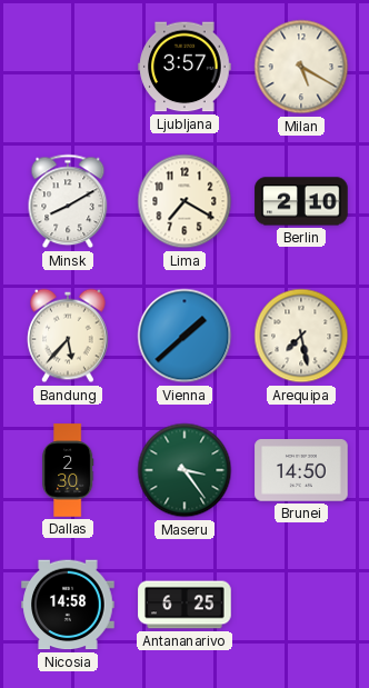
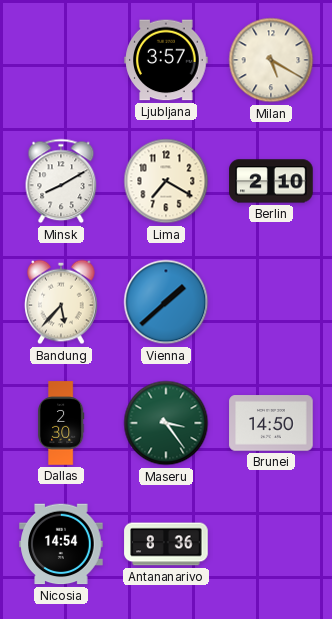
Arequipa: 7:28 -> none
Nicosia: 14:58 -> 14:54
Antananarivo: 6:25 -> 8:36
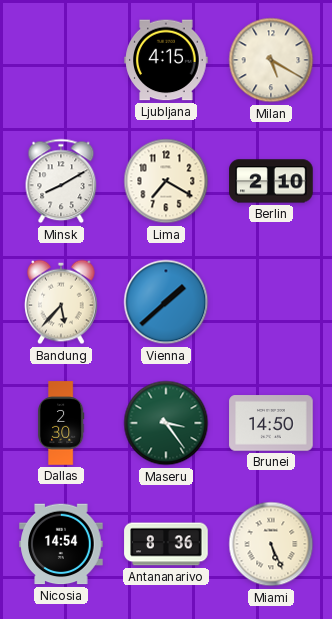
Ljubljana: 3:57 -> 4:15
Miami: none -> 5:26
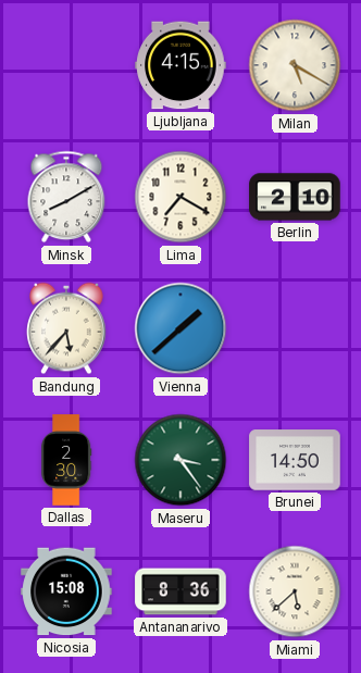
Nicosia: 14:54 -> 15:08
Miami: 5:26 -> 5:38
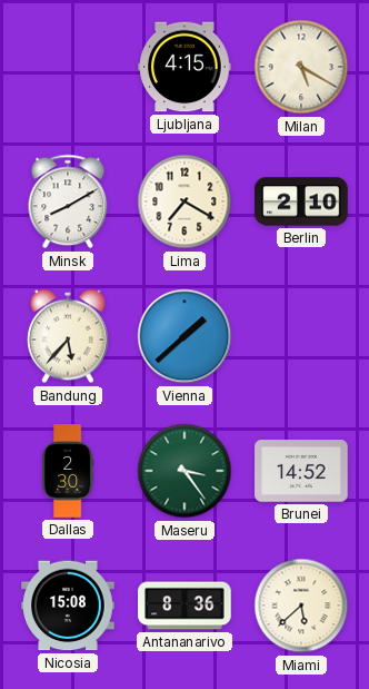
Brunei: 14:50 -> 14:52
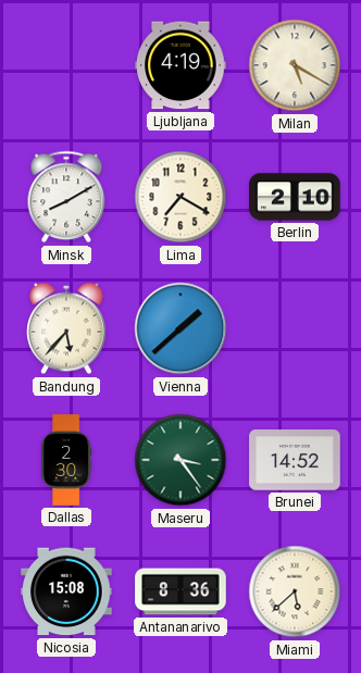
Ljubljana: 4:15 -> 4:19
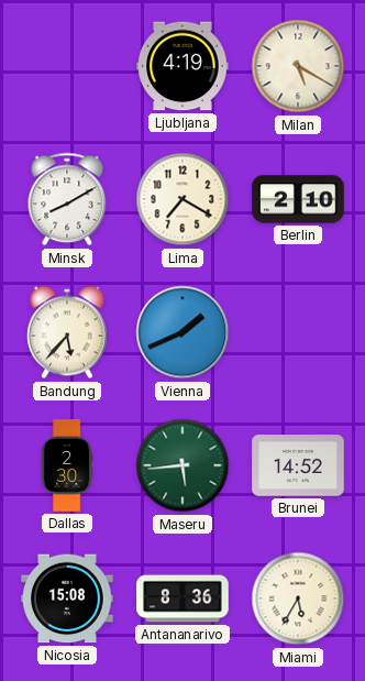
Vienna: 1:38 -> 1:41
Maseru: 3:24 -> 5:44
Miami: 5:38 -> 5:35
